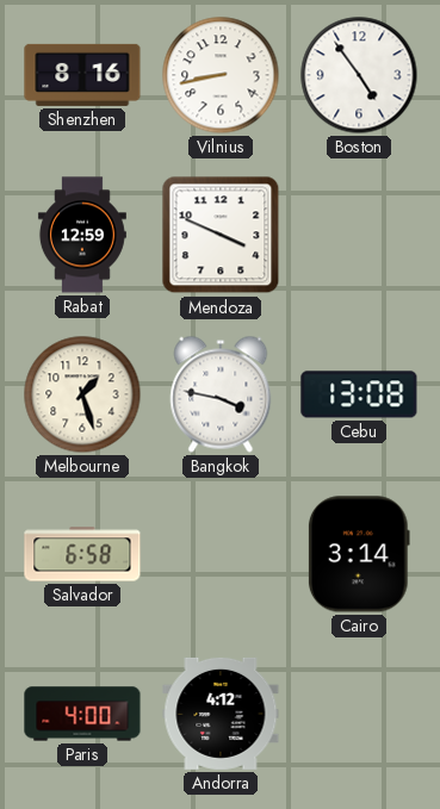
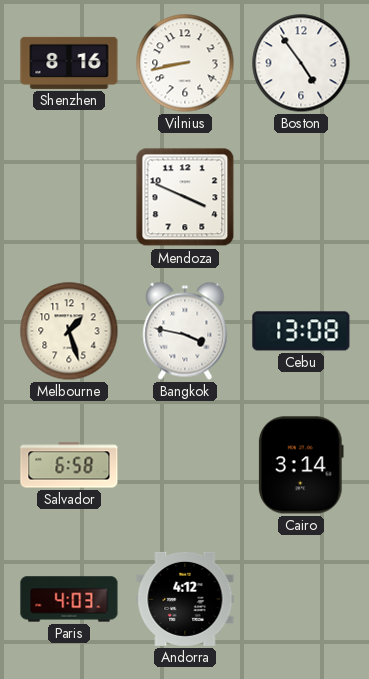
Rabat: 12:59 -> none
Paris: 4:00 -> 4:03
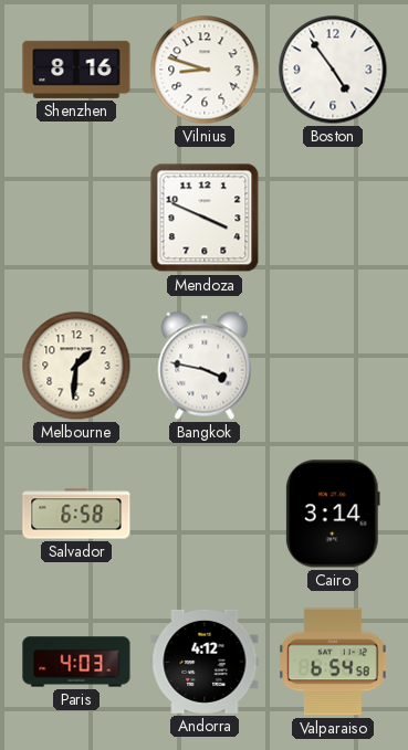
Vilnius: 8:43 -> 8:48
Melbourne: 1:27 -> 1:31
Cebu: 13:08 -> none
Valparaiso: none -> 6:54
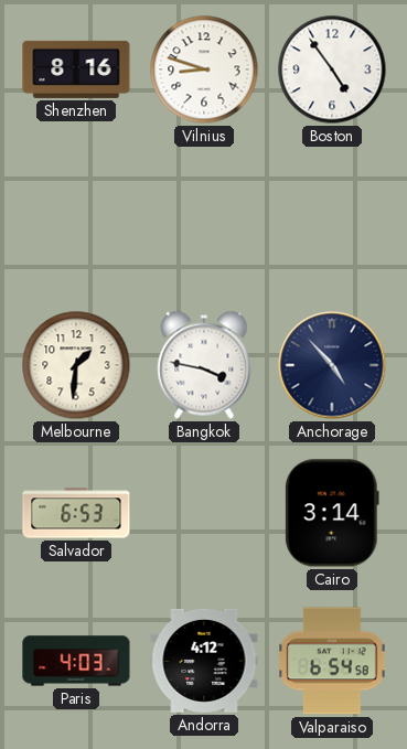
Mendoza: 3:49 -> none
Anchorage: none -> 4:53
Salvador: 6:58 -> 6:53
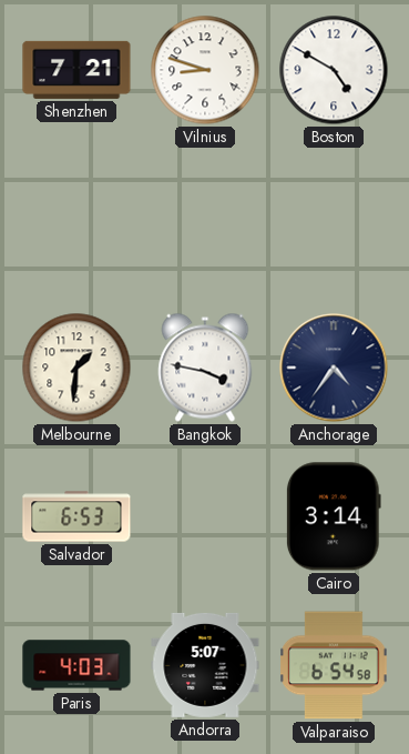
Shenzhen: 8:16 -> 7:21
Boston: 4:54 -> 4:50
Anchorage: 4:53 -> 4:36
Andorra: 4:12 -> 5:07
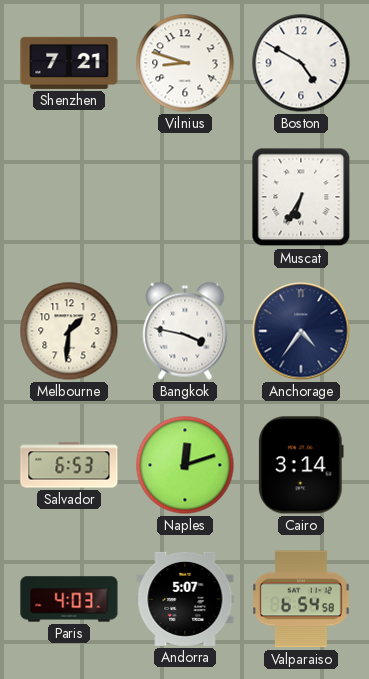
Muscat: none -> 6:35
Naples: none -> 12:12
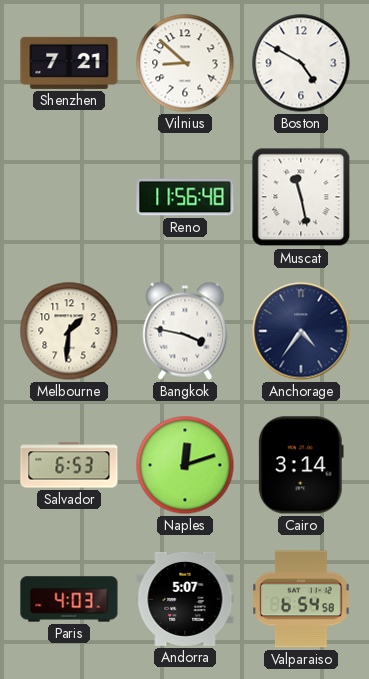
Vilnius: 8:48 -> 8:52
Reno: none -> 11:56
Muscat: 6:35 -> 11:28
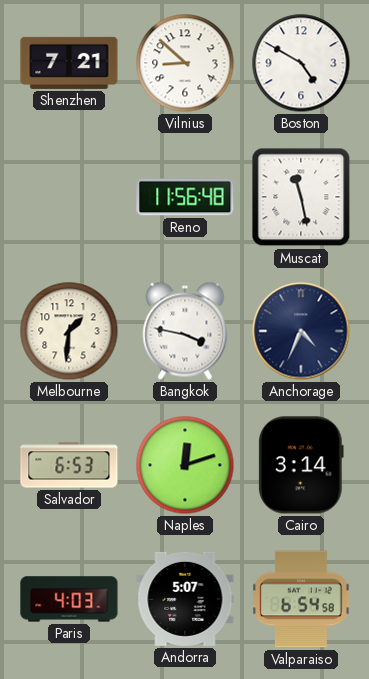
Anchorage: 4:36 -> 4:34
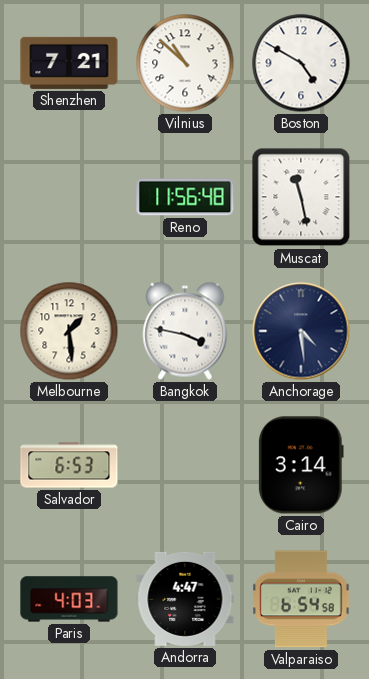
Vilnius: 8:52 -> 10:52
Melbourne: 1:31 -> 1:29
Anchorage: 4:34 -> 4:29
Naples: 12:12 -> none
Andorra: 5:07 -> 4:47
